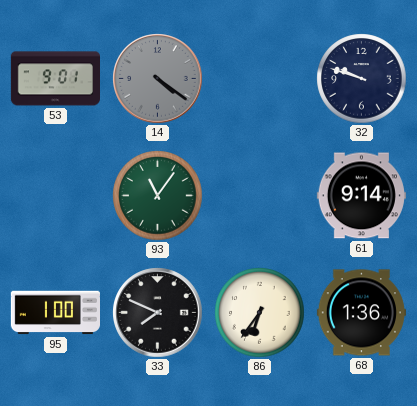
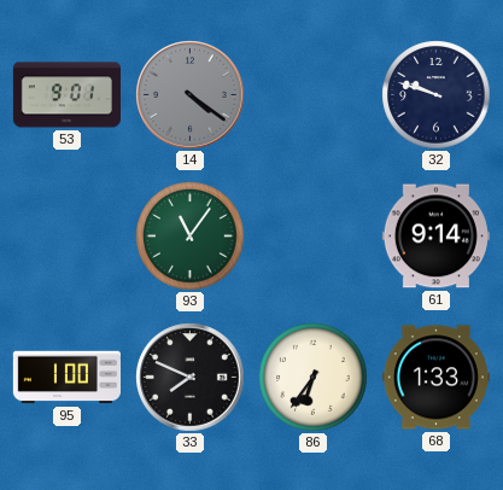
68: 1:36 -> 1:33
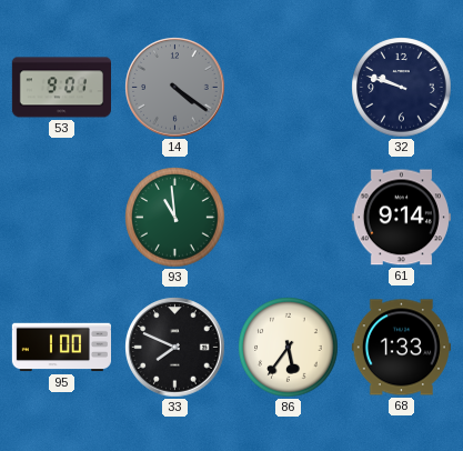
93: 11:06 -> 10:59
86: 6:36 -> 5:36
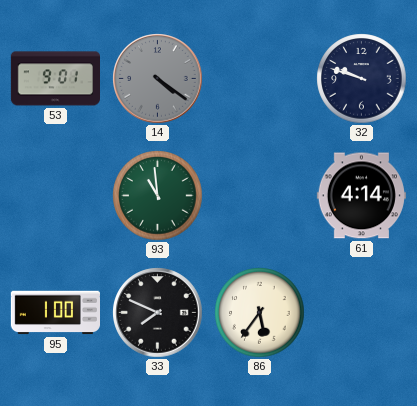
61: 9:14 -> 4:14
68: 1:33 -> none
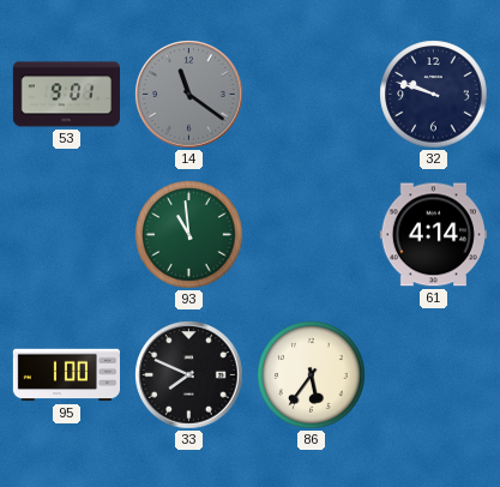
14: 4:21 -> 11:21
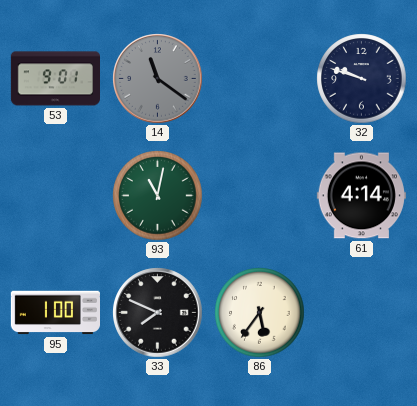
93: 10:59 -> 11:02
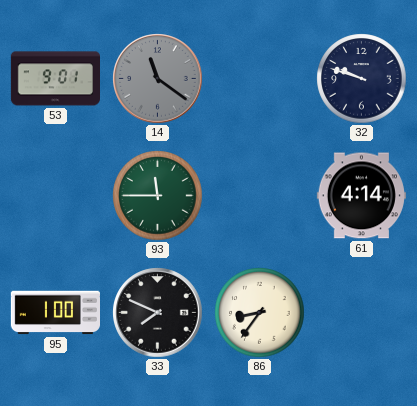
93: 11:02 -> 11:45
86: 5:36 -> 8:36
